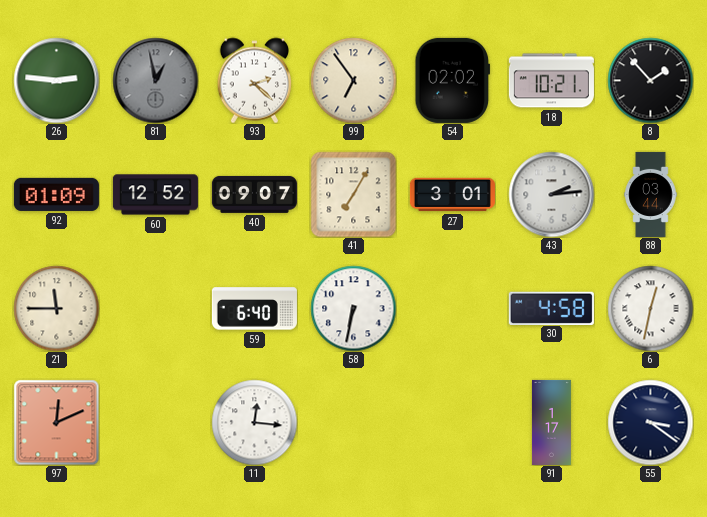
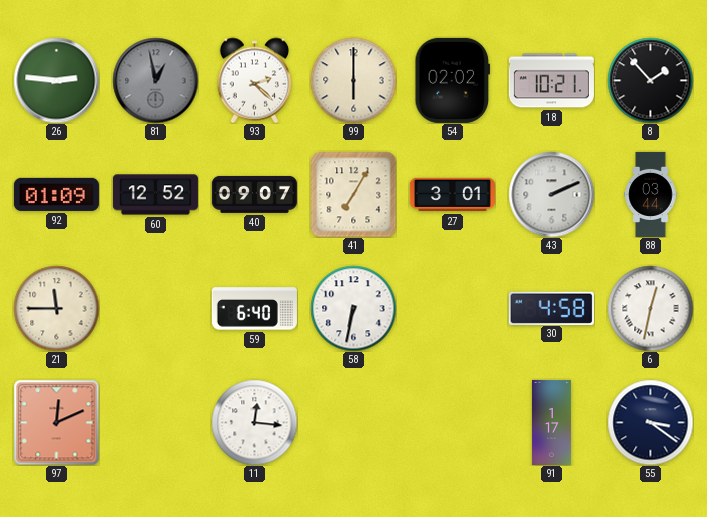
99: 6:54 -> 6:00
43: 2:14 -> 2:11
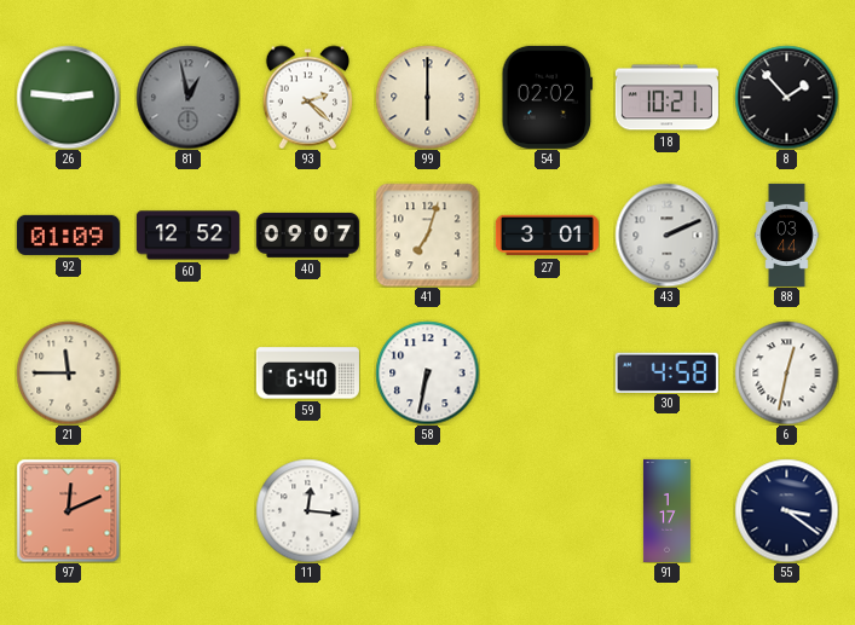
41: 7:05 -> 7:03
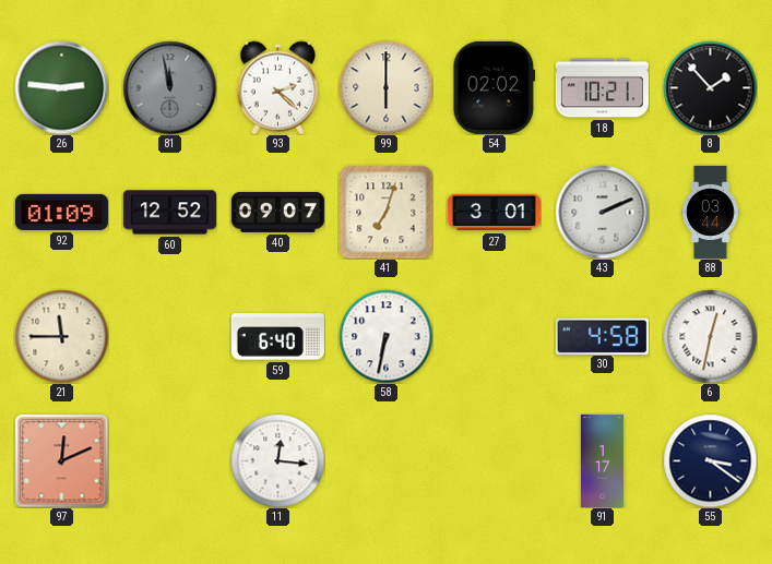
81: 12:58 -> 11:58
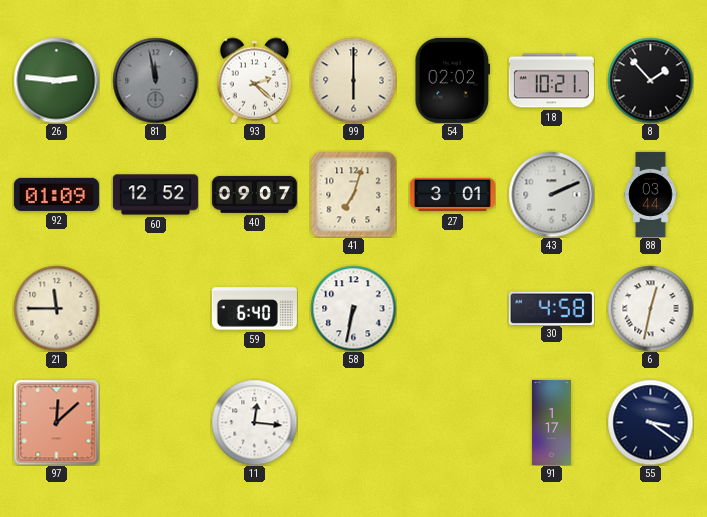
97: 12:11 -> 12:08
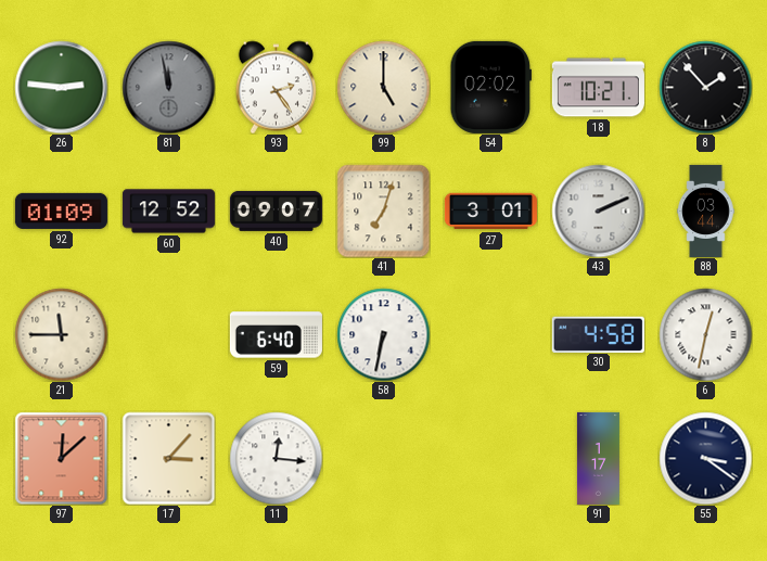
93: 2:22 -> 2:24
99: 6:00 -> 5:00
17: none -> 3:07
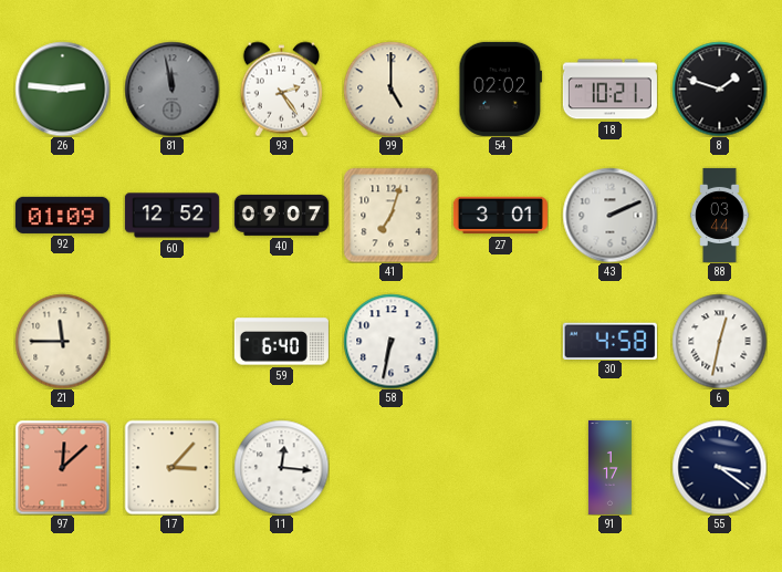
8: 1:53 -> 1:48
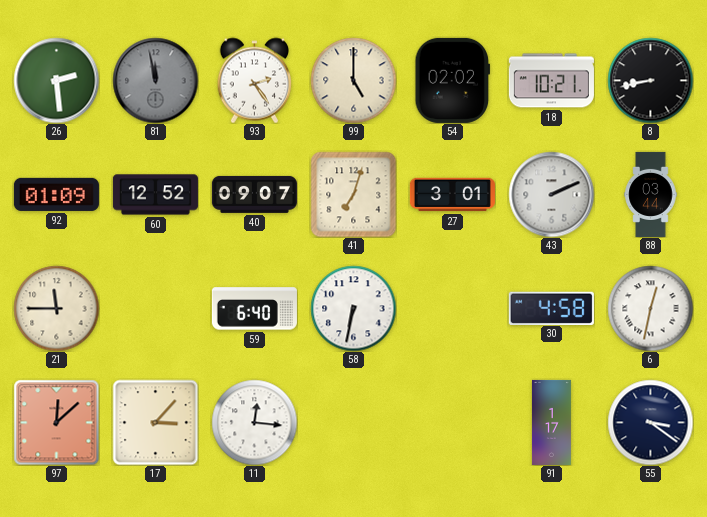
26: 2:46 -> 2:29
8: 1:48 -> 8:43
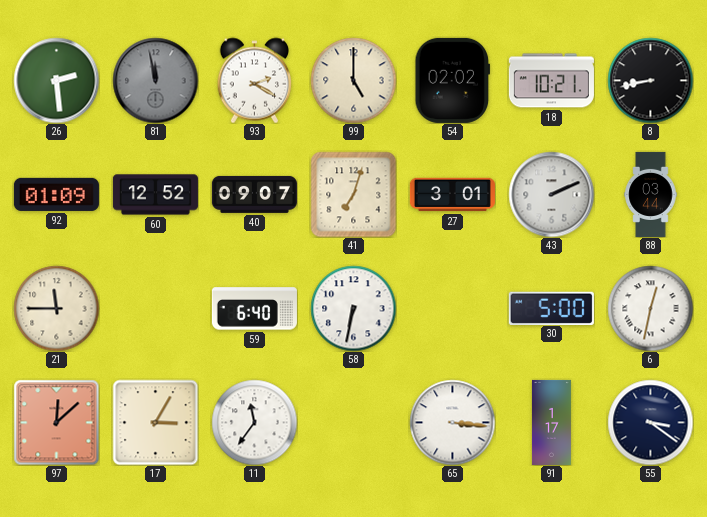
93: 2:24 -> 2:20
30: 4:58 -> 5:00
17: 3:07 -> 3:05
11: 12:16 -> 11:36
65: none -> 3:16
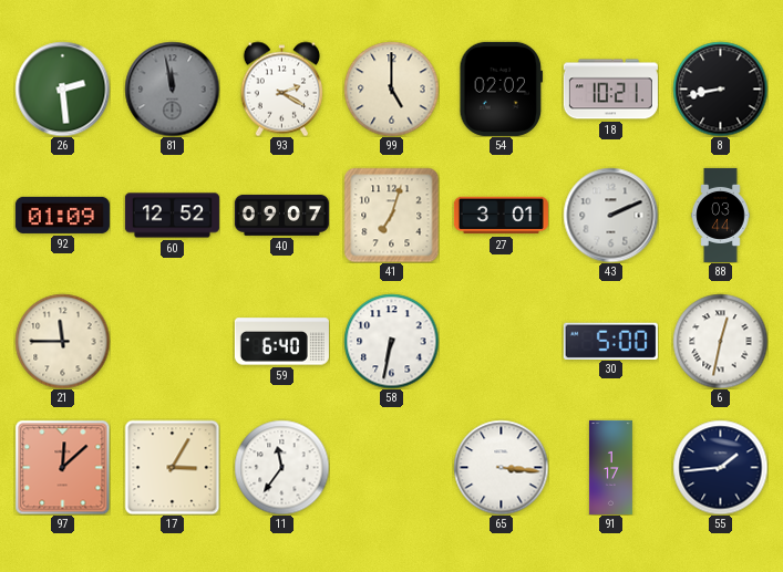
55: 3:21 -> 1:44
